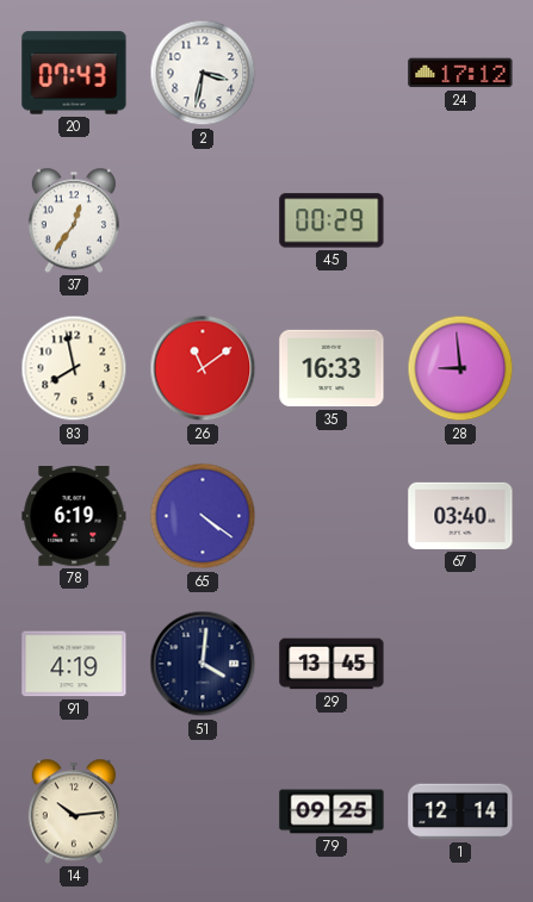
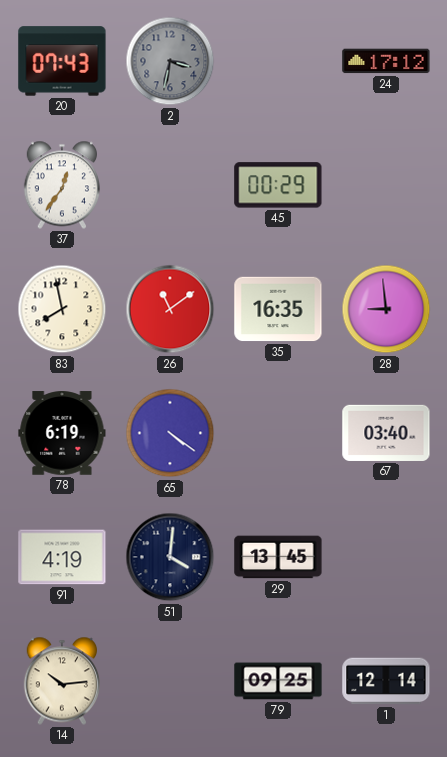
2 dial: white -> grey
35: 16:33 -> 16:35
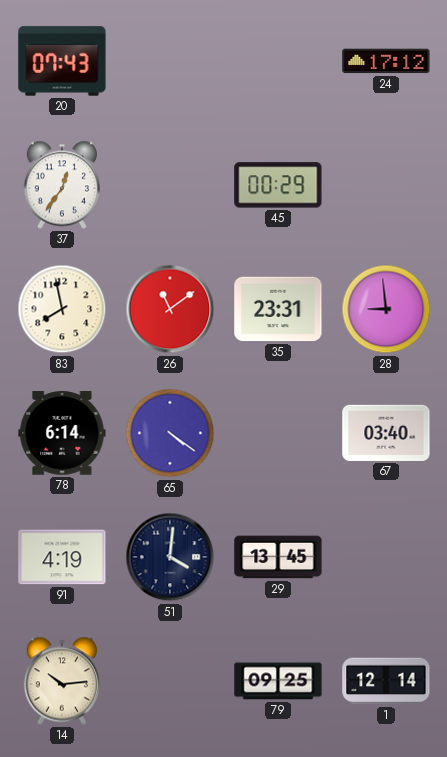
2: 3:32 -> none
35: 16:35 -> 23:31
78: 6:19 -> 6:14
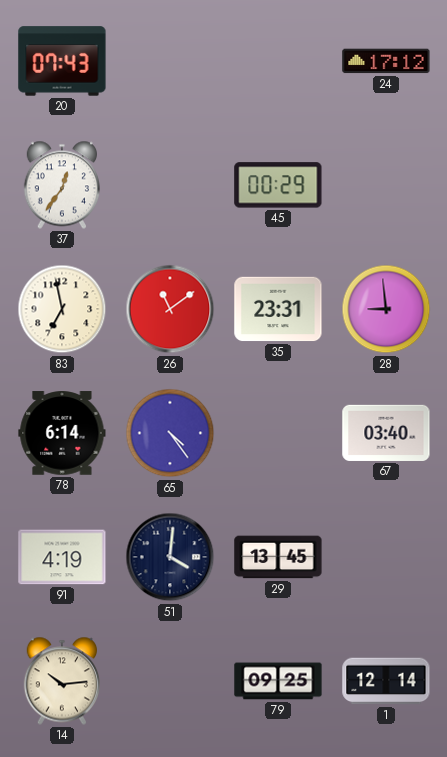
83: 7:58 -> 6:58
65: 4:21 -> 4:24
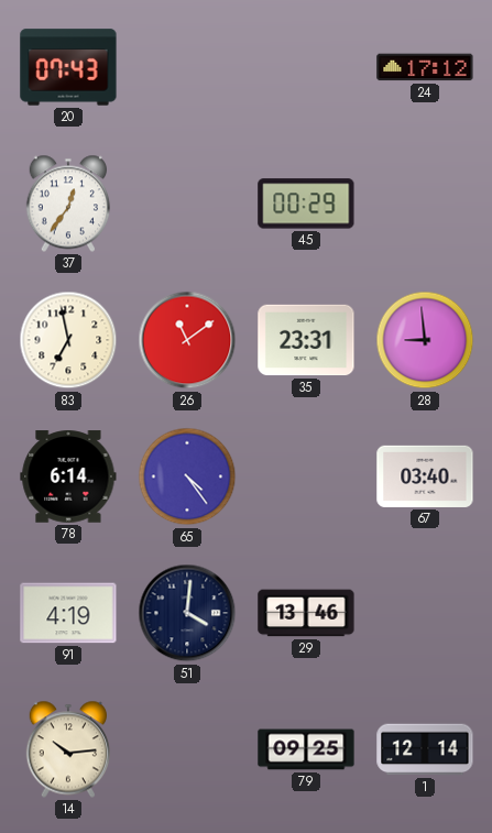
29: 13:45 -> 13:46
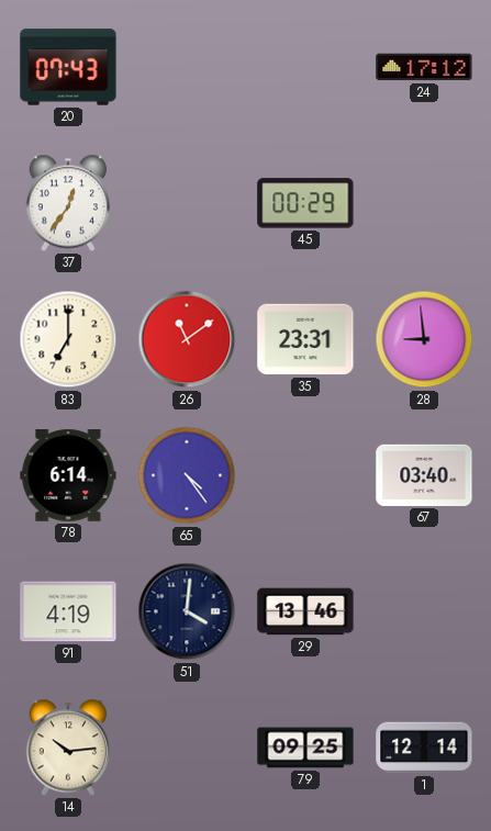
83: 6:58 -> 7:00
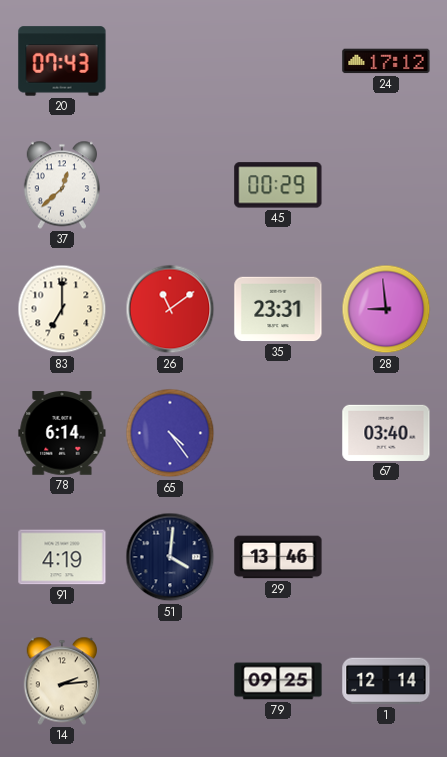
37: 12:36 -> 12:38
14: 10:14 -> 2:14
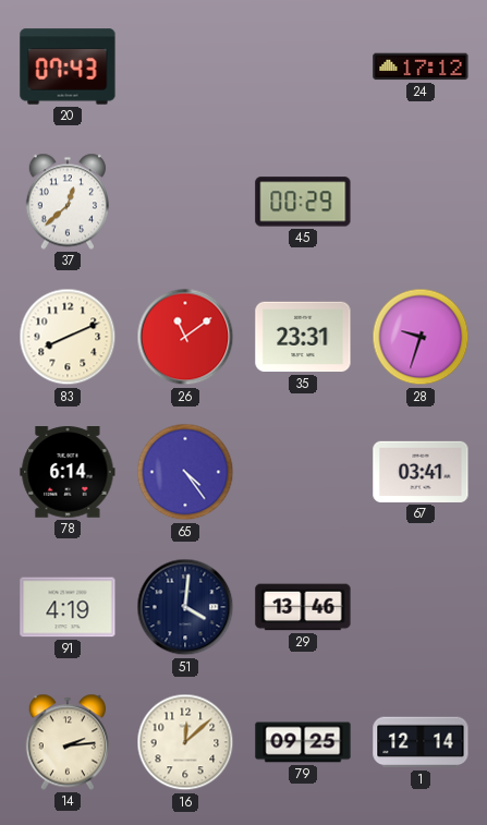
83: 7:00 -> 8:11
28: 8:59 -> 9:33
67: 03:40 -> 03:41
16: none -> 12:08
